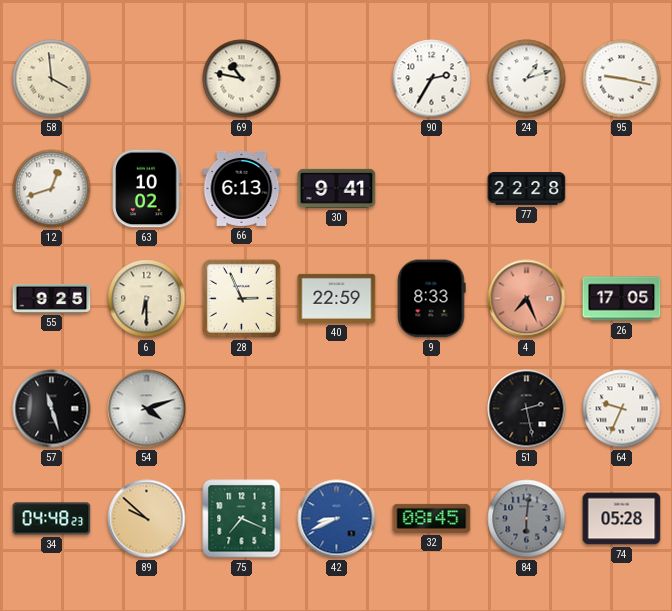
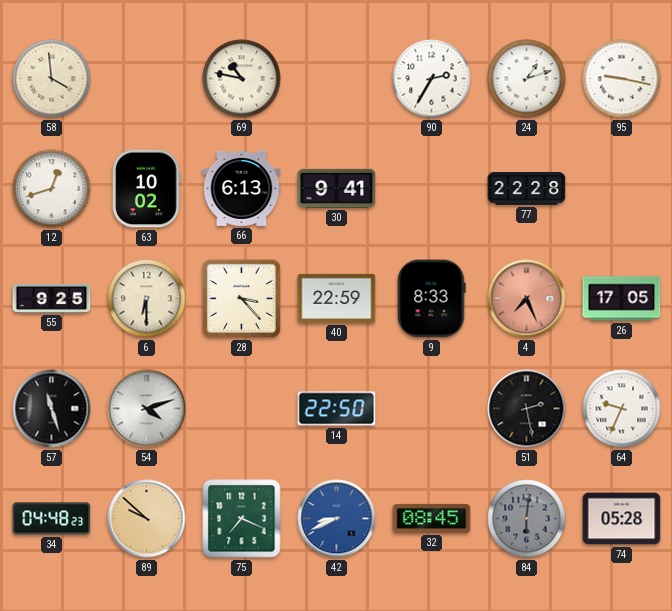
28: 2:56 -> 3:23
14: none -> 22:50
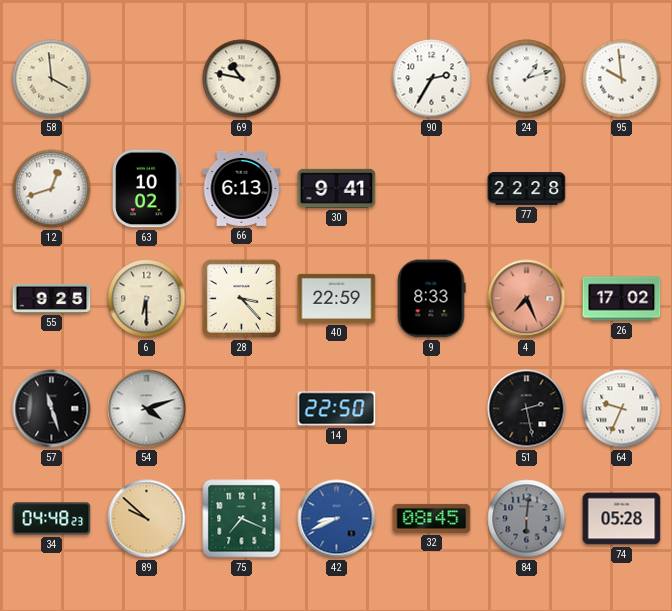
95: 9:17 -> 9:59
26: 17:05 -> 17:02
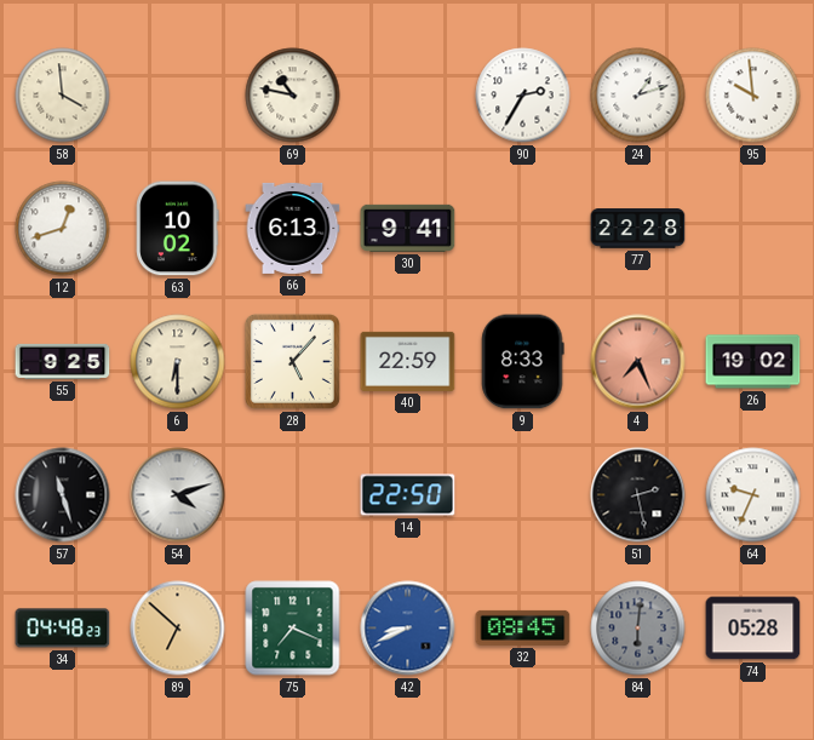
28: 3:23 -> 5:07
26: 17:02 -> 19:02
89: 9:52 -> 6:52
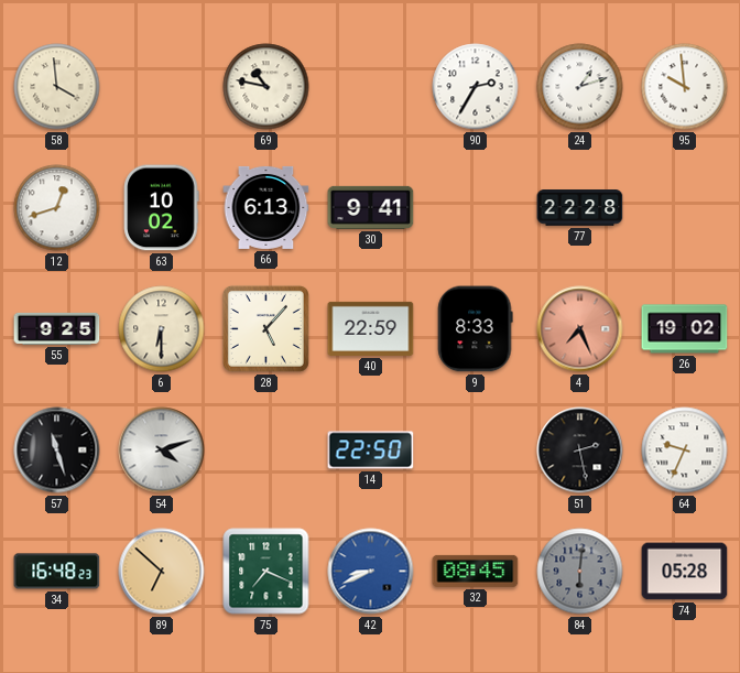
34: 04:48 -> 16:48
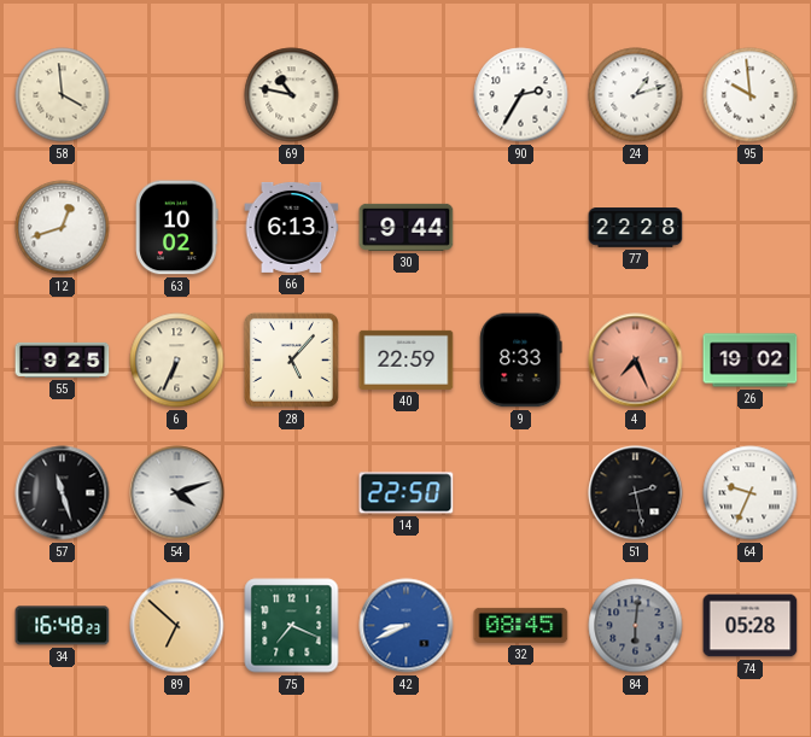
30: 9:41 -> 9:44
6: 6:30 -> 6:34
